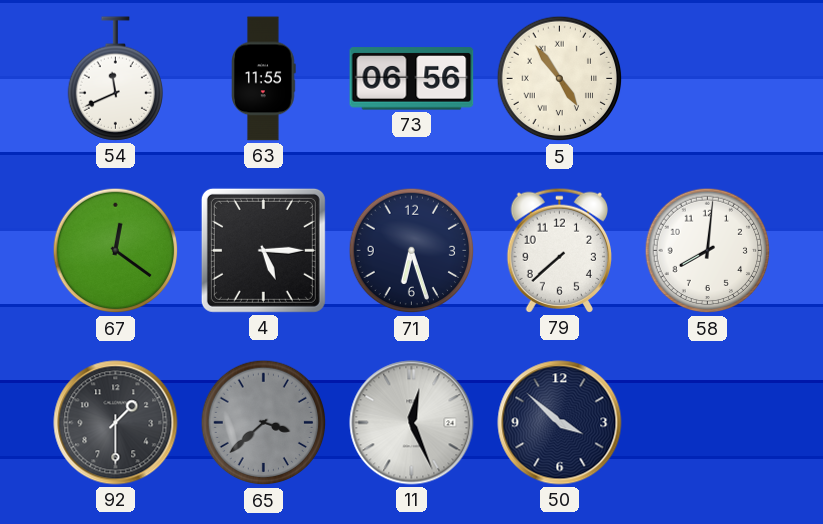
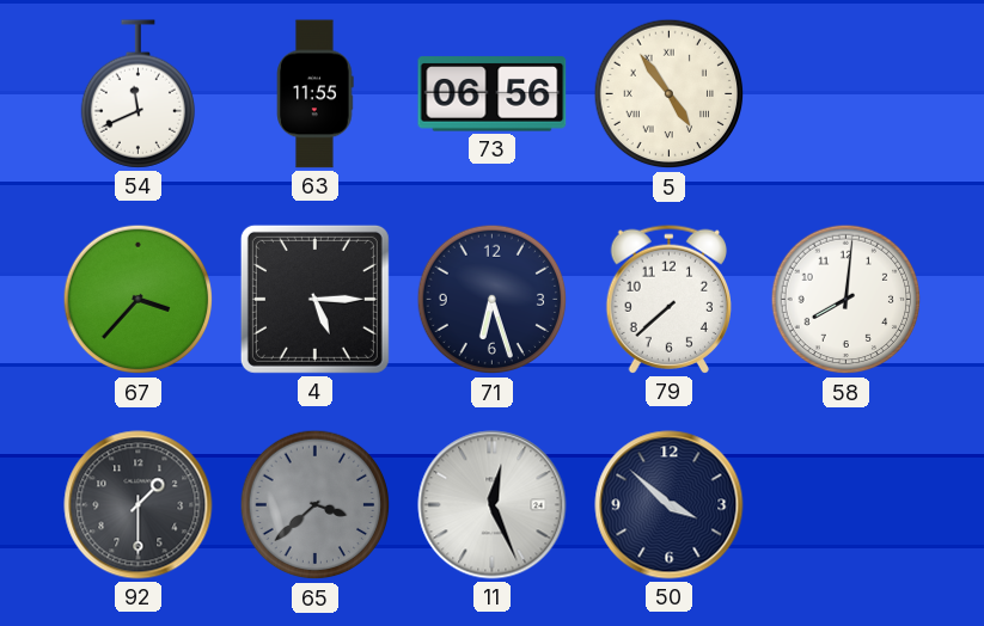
67: 12:21 -> 3:37
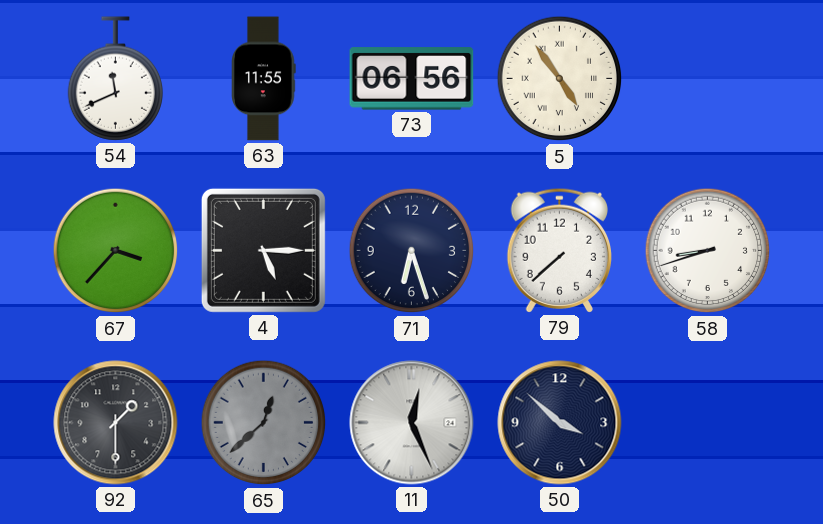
58: 8:01 -> 8:42
65: 3:38 -> 12:38
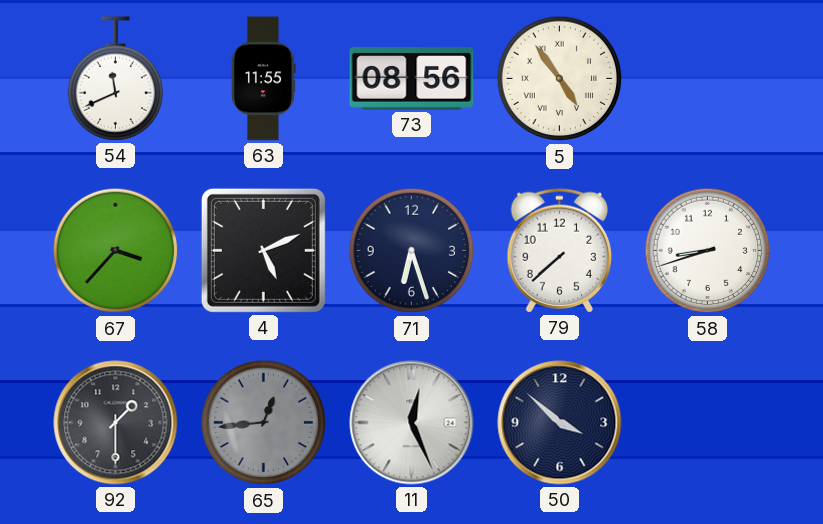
73: 06:56 -> 08:56
4: 5:15 -> 5:11
65: 12:38 -> 12:44
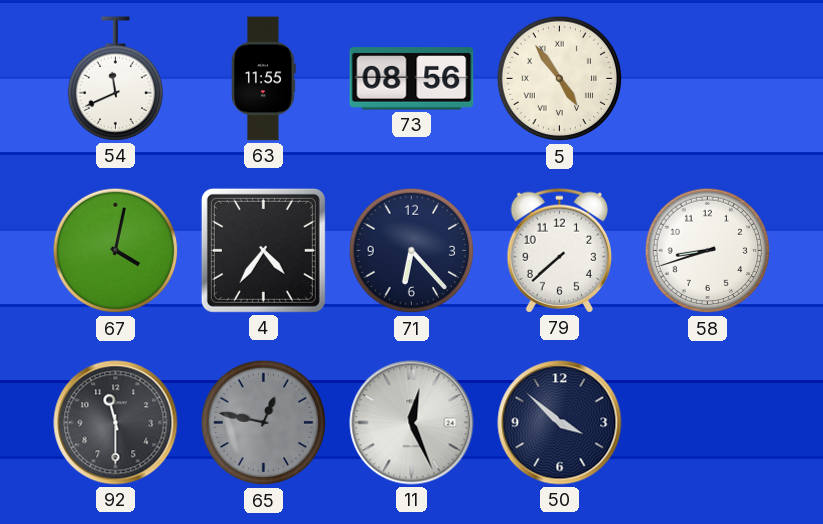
67: 3:37 -> 4:02
4: 5:11 -> 4:36
71: 6:27 -> 6:23
92: 1:30 -> 11:30
65: 12:44 -> 12:47
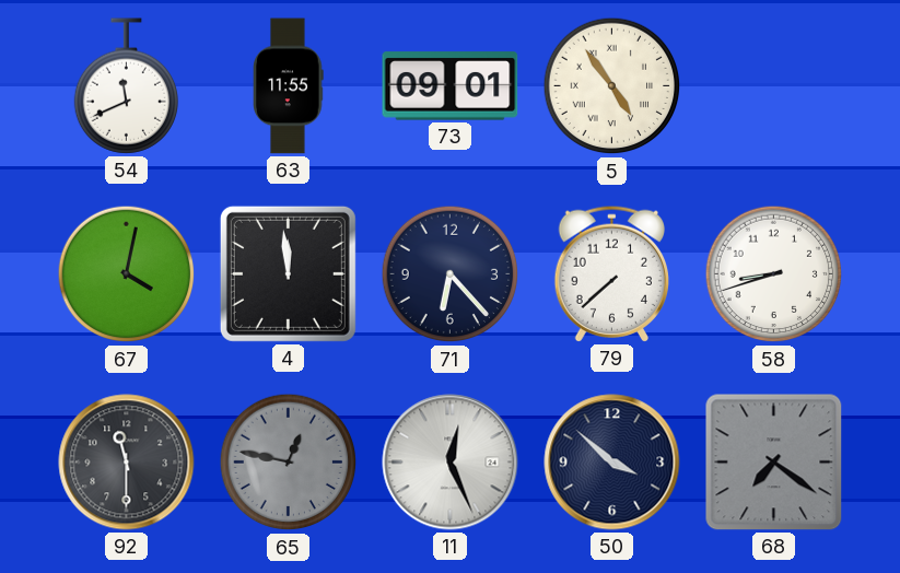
73: 08:56 -> 09:01
4: 4:36 -> 11:59
68: none -> 7:21
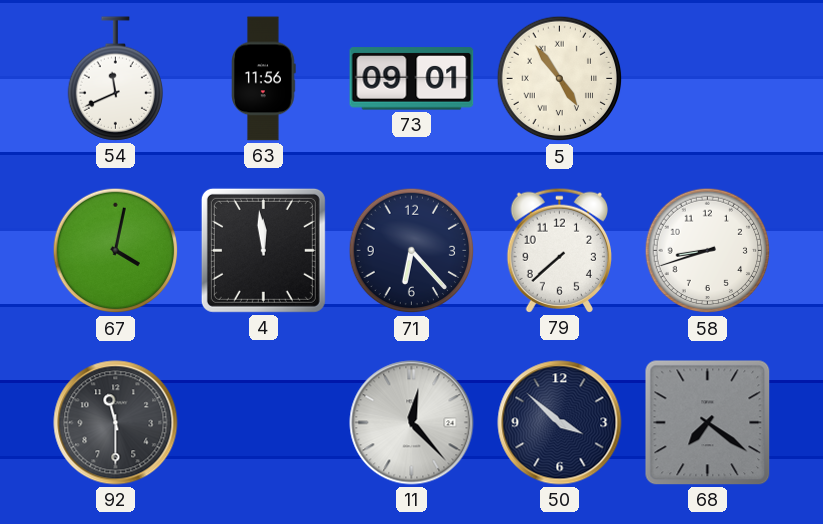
63: 11:55 -> 11:56
65: 12:47 -> none
11: 12:26 -> 12:23
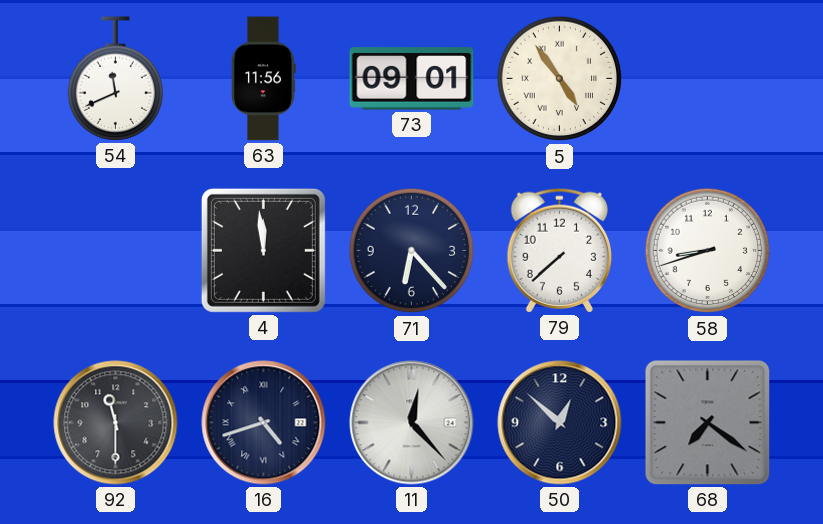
67: 4:02 -> none
16: none -> 4:42
50: 3:52 -> 12:52
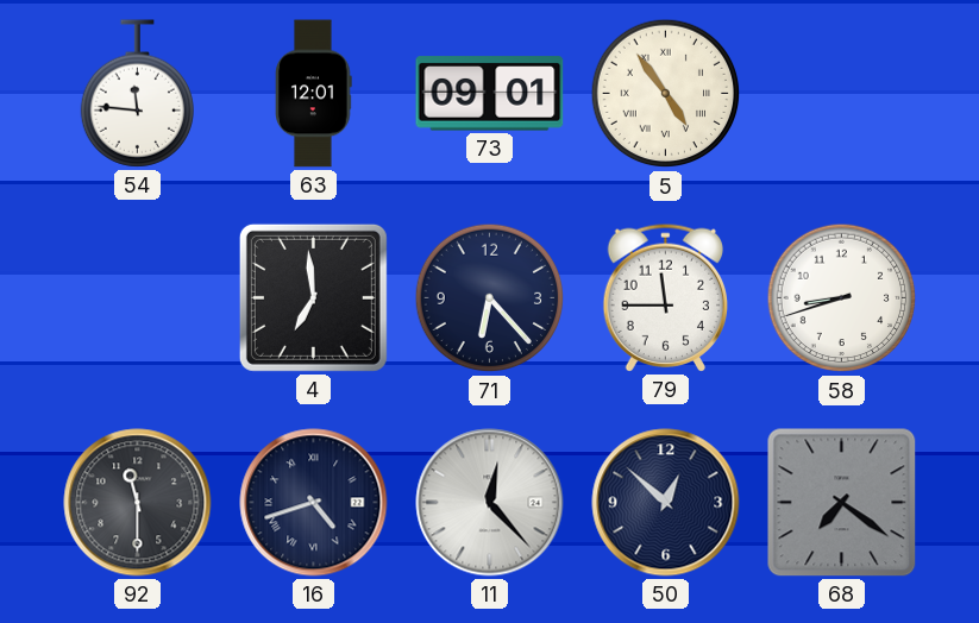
54: 11:41 -> 11:46
63: 11:56 -> 12:01
4: 11:59 -> 6:59
79: 7:38 -> 11:45
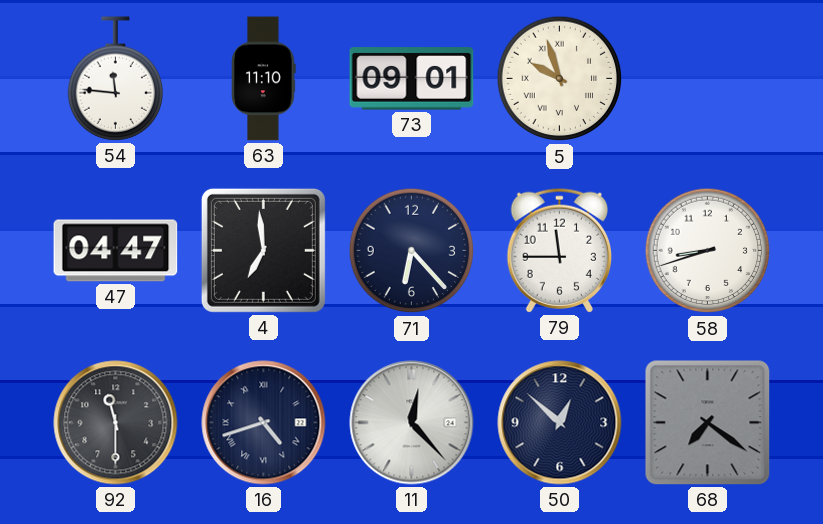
63: 12:01 -> 11:10
5: 4:54 -> 9:57
47: none -> 04:47
